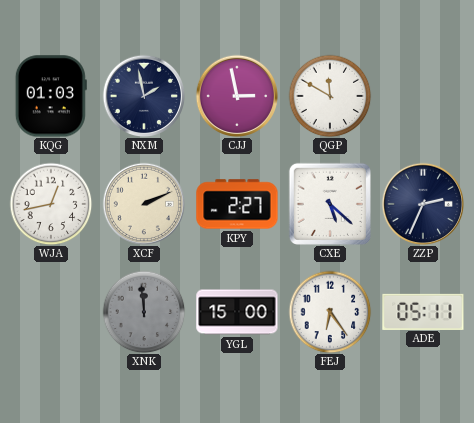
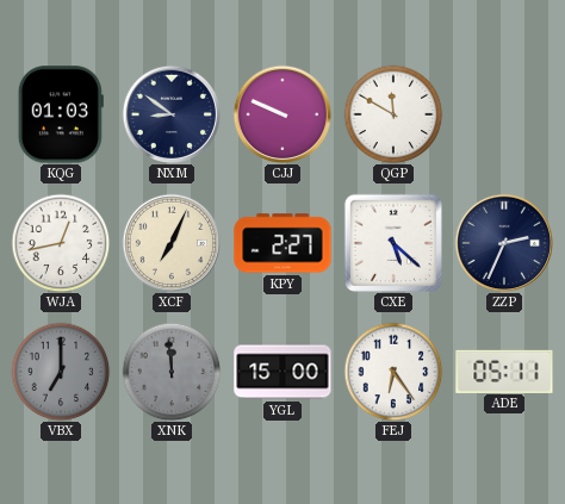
NXM: 1:58 -> 8:51
CJJ: 2:58 -> 9:49
XCF: 2:11 -> 7:04
VBX: none -> 7:00
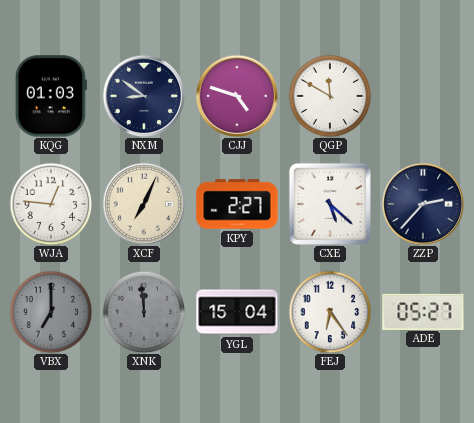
CJJ: 9:49 -> 4:48
WJA: 12:43 -> 12:46
ZZP: 2:34 -> 2:37
YGL: 15:00 -> 15:04
ADE: 05:11 -> 05:27
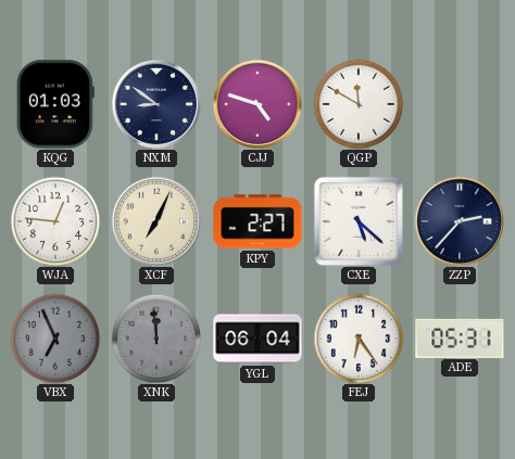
VBX: 7:00 -> 6:56
YGL: 15:04 -> 06:04
ADE: 05:27 -> 05:31
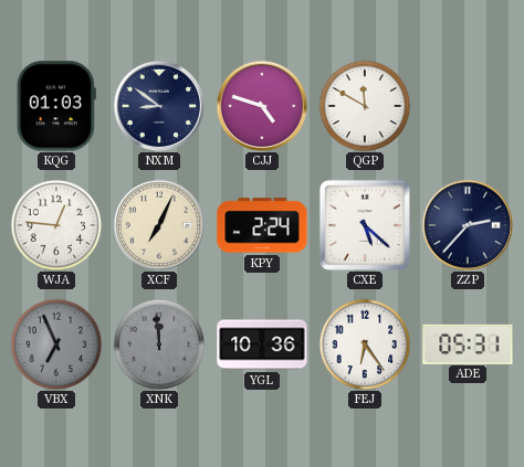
KPY: 2:27 -> 2:24
YGL: 06:04 -> 10:36
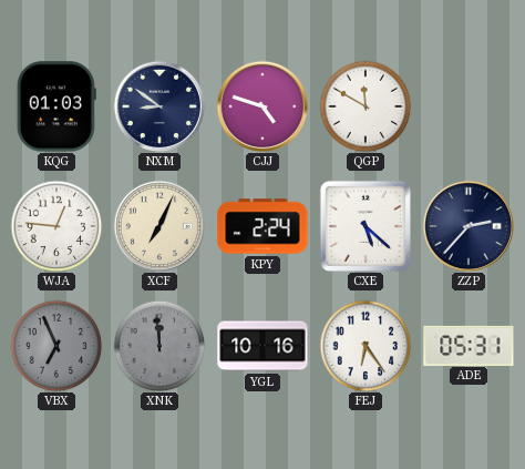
YGL: 10:36 -> 10:16
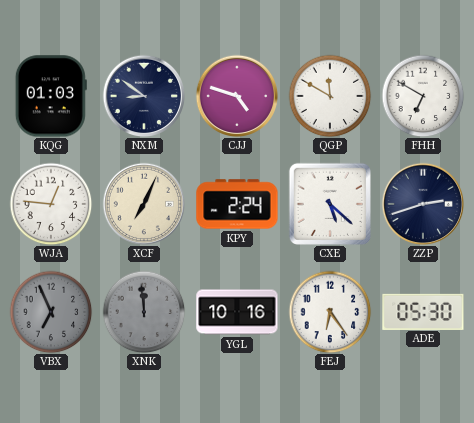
FHH: none -> 6:50
ZZP: 2:37 -> 2:42
ADE: 05:31 -> 05:30
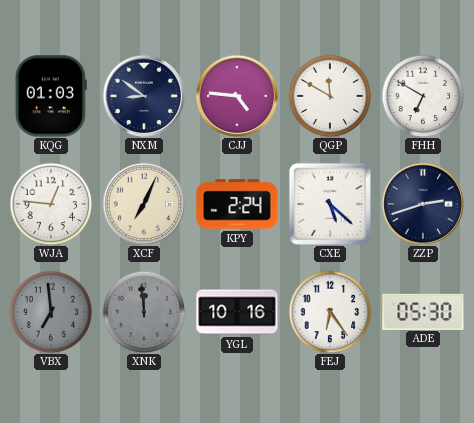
CJJ: 4:48 -> 4:46
VBX: 6:56 -> 6:59
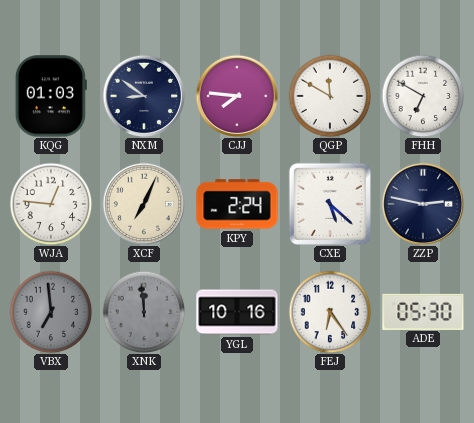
CJJ: 4:46 -> 7:46
ZZP: 2:42 -> 2:47
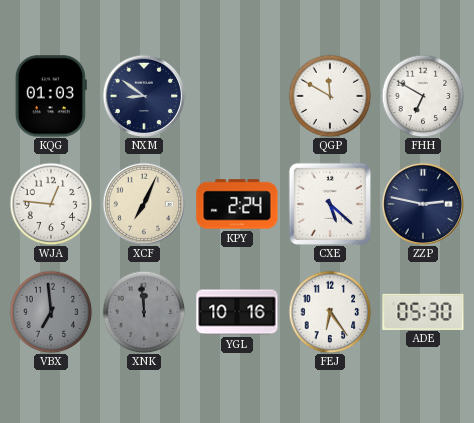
CJJ: 7:46 -> none
